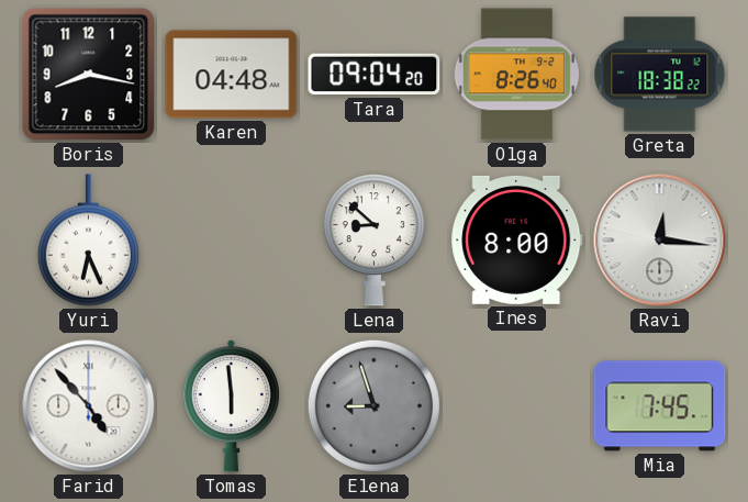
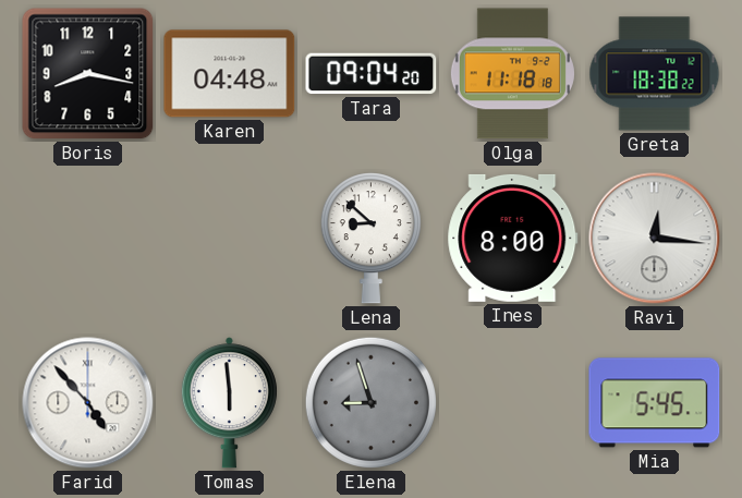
Olga: 8:26 -> 11:18
Yuri: 6:26 -> none
Mia: 7:45 -> 5:45
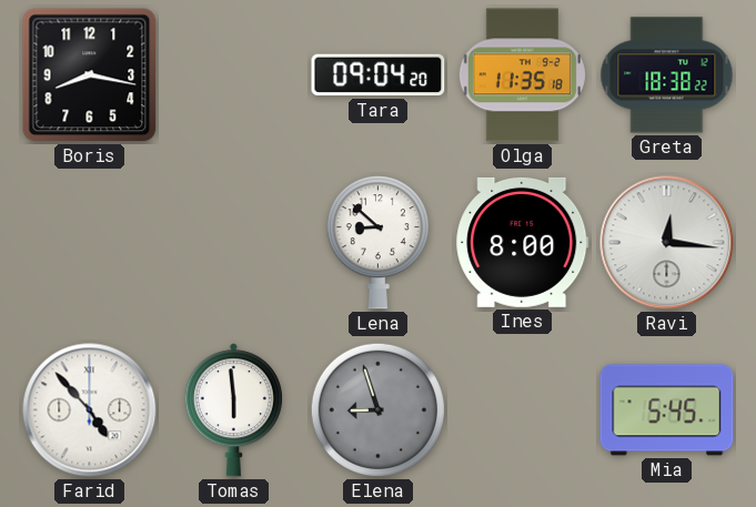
Karen: 04:48 -> none
Olga: 11:18 -> 11:35
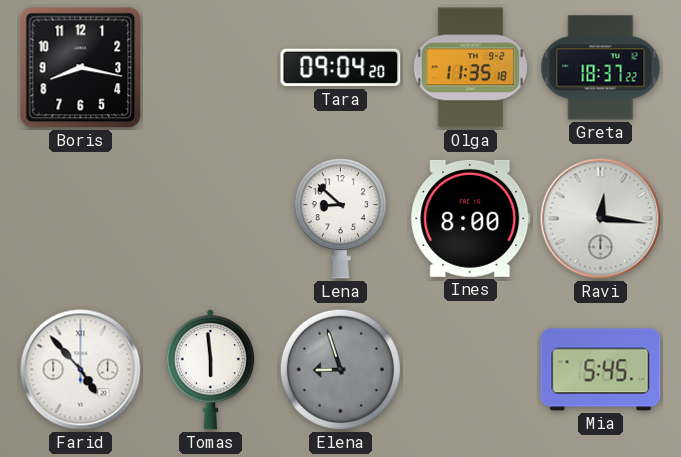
Greta: 18:38 -> 18:37
